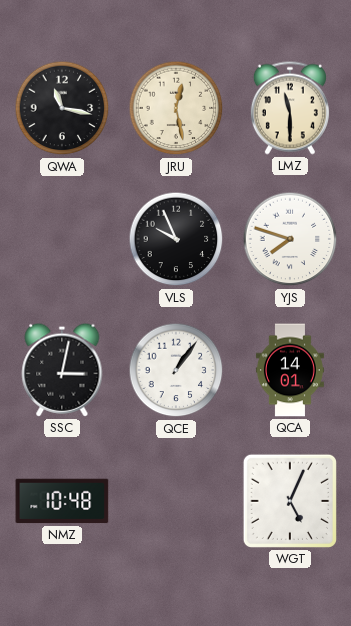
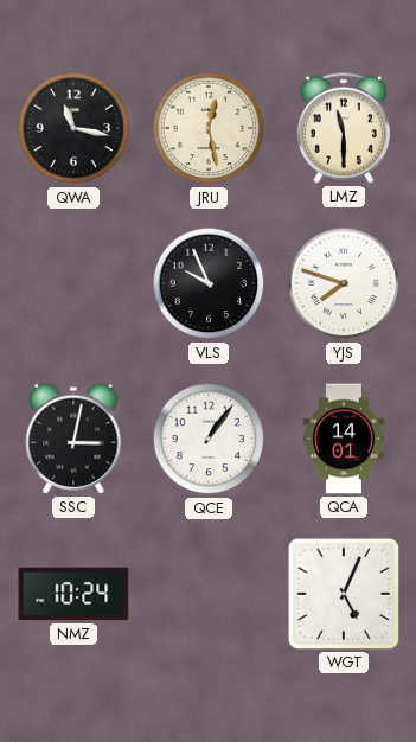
NMZ: 10:48 -> 10:24
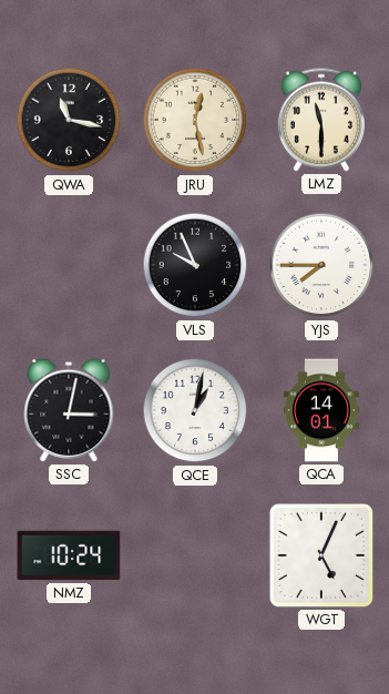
YJS: 7:48 -> 7:45
QCE: 1:06 -> 1:02
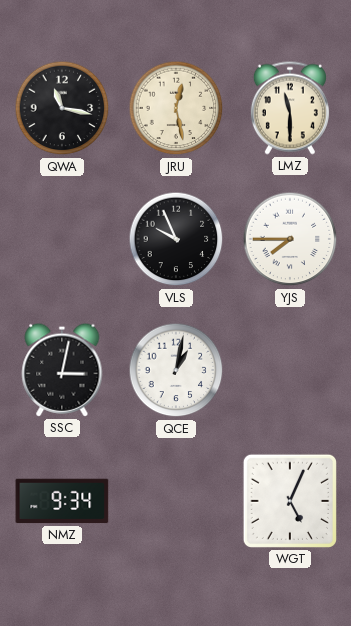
QCA: 14:01 -> none
NMZ: 10:24 -> 9:34
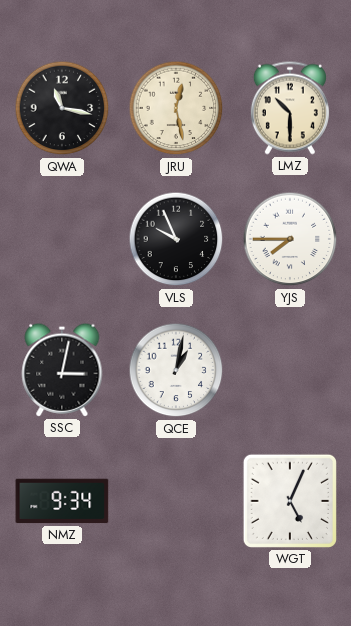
LMZ: 11:30 -> 10:30
